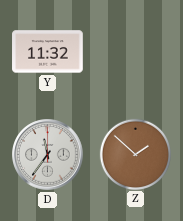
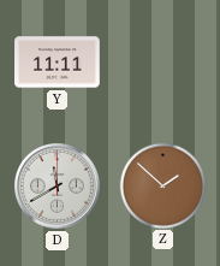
Y: 11:32 -> 11:11
D: 11:36 -> 11:40
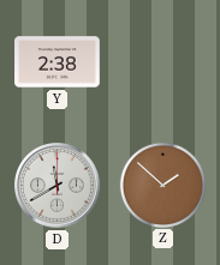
Y: 11:11 -> 2:38
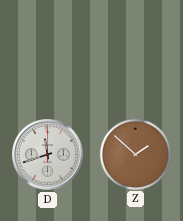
Y: 2:38 -> none
D: 11:40 -> 11:42
